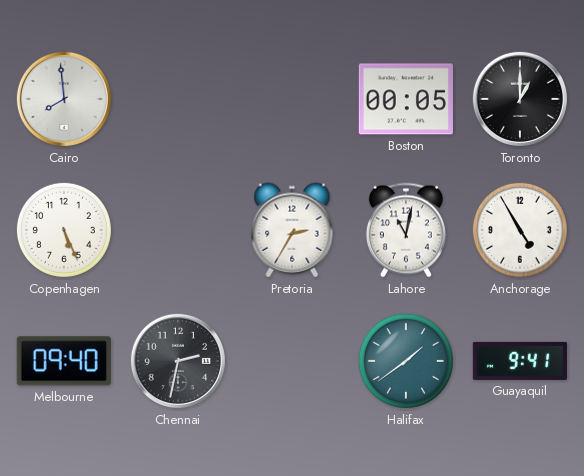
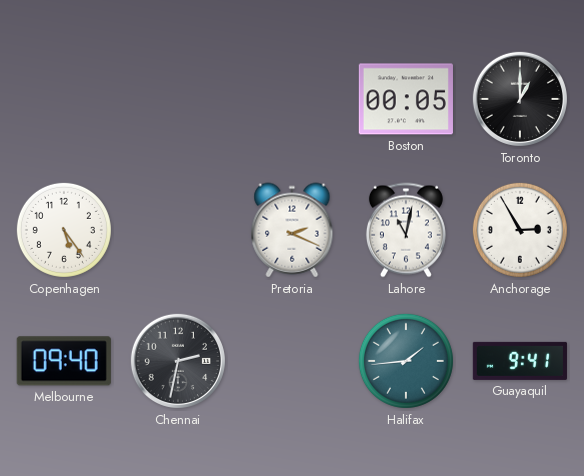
Cairo: 7:59 -> none
Copenhagen: 5:26 -> 5:24
Pretoria: 2:35 -> 2:19
Anchorage: 4:55 -> 2:55
Halifax: 1:39 -> 1:44
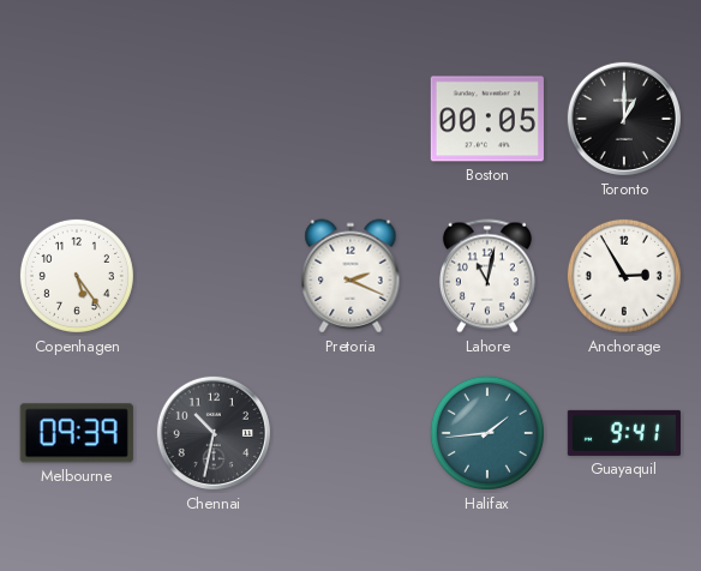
Melbourne: 09:40 -> 09:39
Chennai: 2:32 -> 10:32
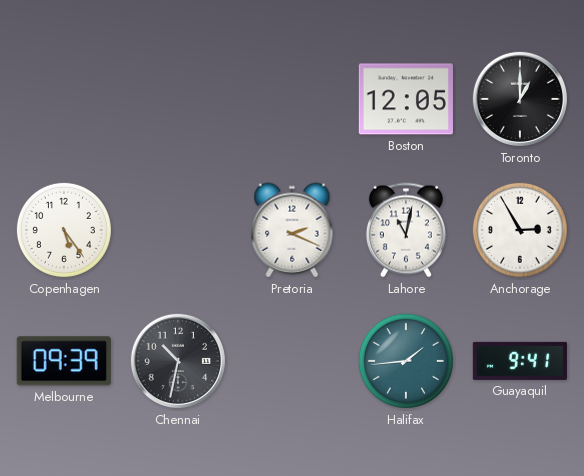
Boston: 00:05 -> 12:05
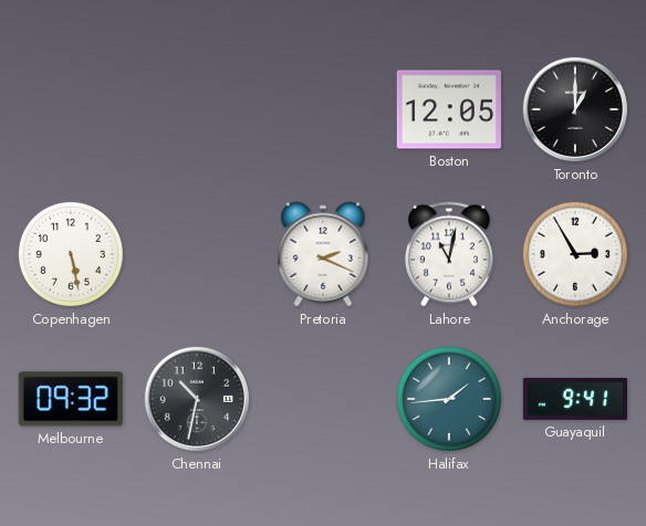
Copenhagen: 5:24 -> 5:28
Melbourne: 09:39 -> 09:32
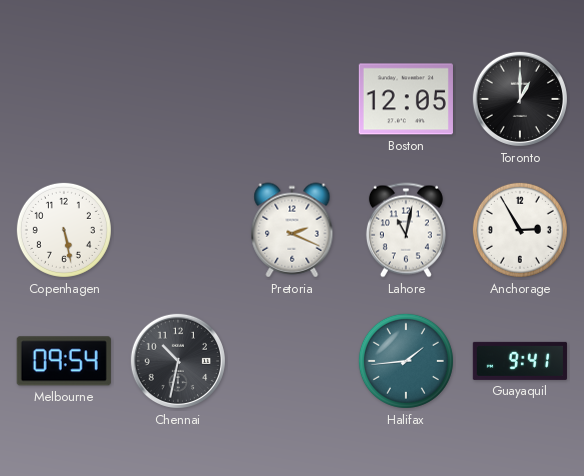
Melbourne: 09:32 -> 09:54
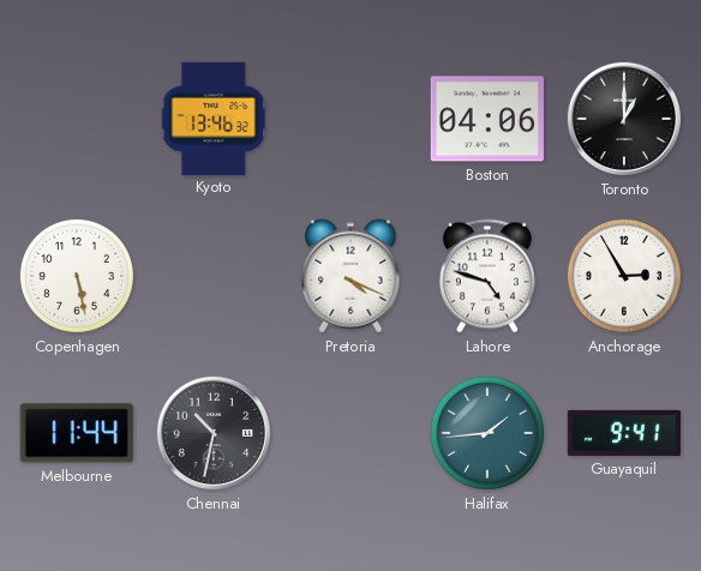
Kyoto: none -> 13:46
Boston: 12:05 -> 04:06
Pretoria: 2:19 -> 4:19
Lahore: 11:02 -> 4:48
Melbourne: 09:54 -> 11:44
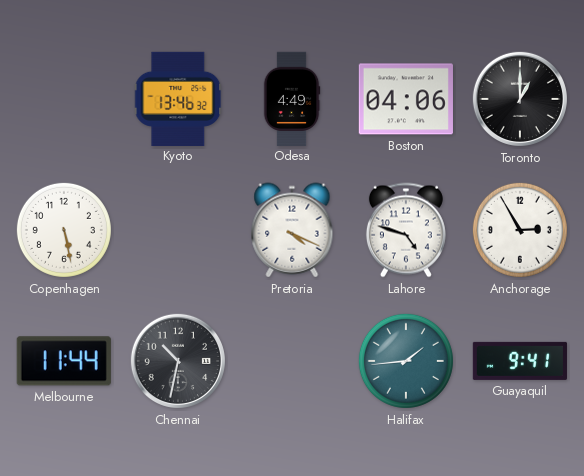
Odesa: none -> 4:49
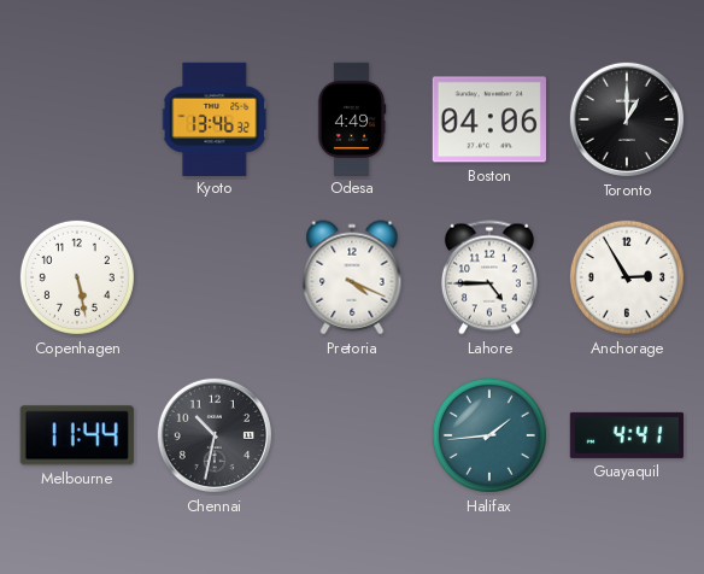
Lahore: 4:48 -> 4:45
Guayaquil: 9:41 -> 4:41
